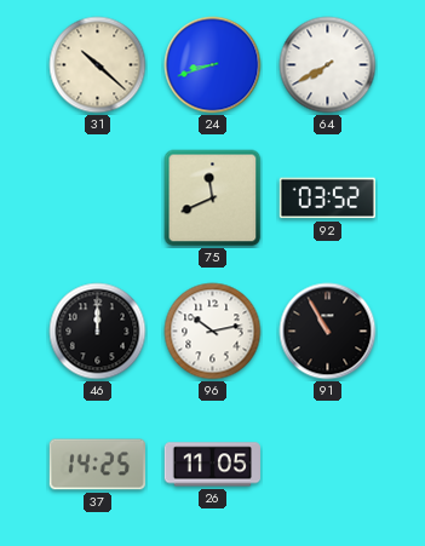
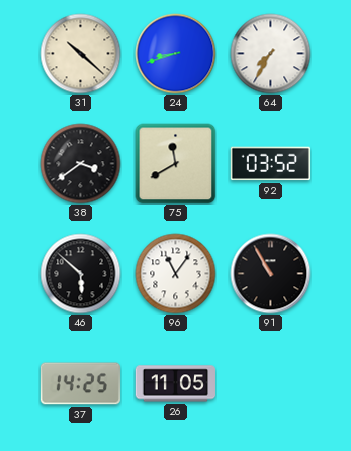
64: 7:40 -> 7:35
38: none -> 3:39
75: 11:41 -> 11:40
46: 12:00 -> 5:52
96: 10:13 -> 11:06
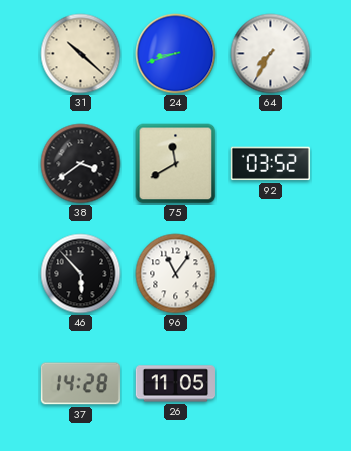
46: 5:52 -> 5:53
91: 10:55 -> none
37: 14:25 -> 14:28
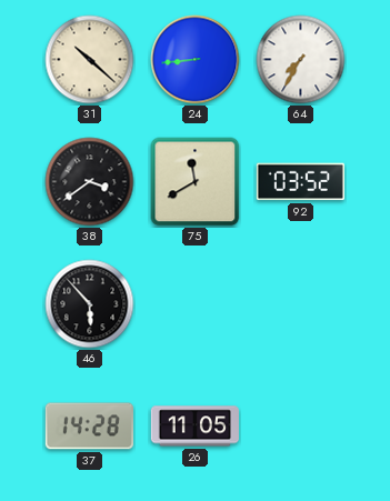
24: 8:42 -> 8:44
96: 11:06 -> none
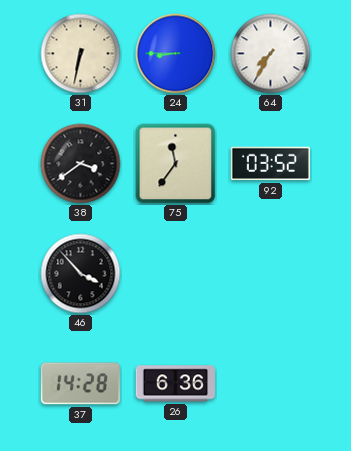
31: 10:22 -> 6:32
24: 8:44 -> 8:45
75: 11:40 -> 11:36
46: 5:53 -> 3:53
26: 11:05 -> 6:36
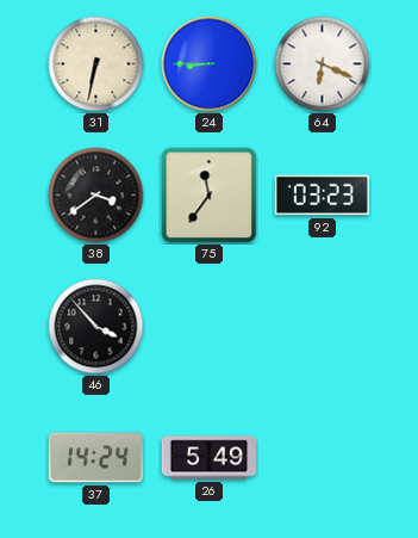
64: 7:35 -> 6:19
92: 03:52 -> 03:23
37: 14:28 -> 14:24
26: 6:36 -> 5:49
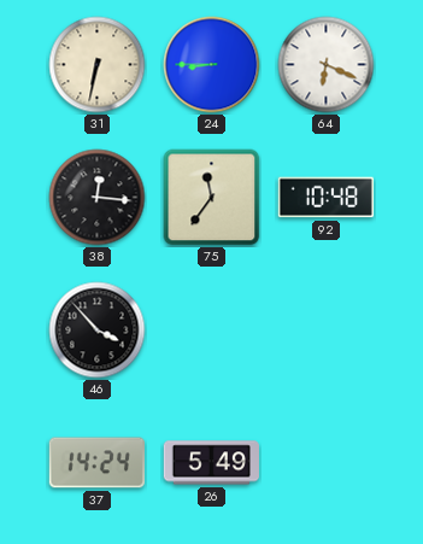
38: 3:39 -> 12:16
92: 03:23 -> 10:48
